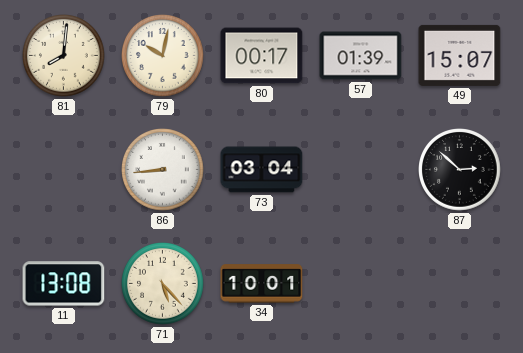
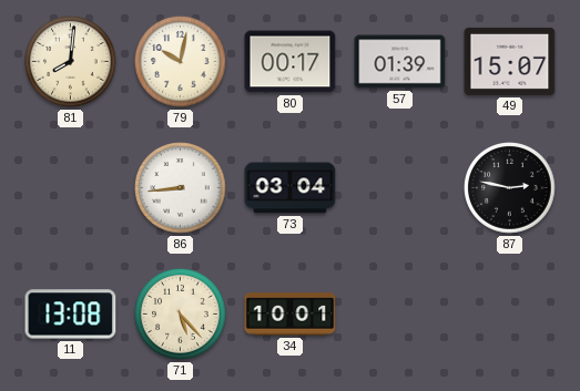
87: 2:52 -> 2:47
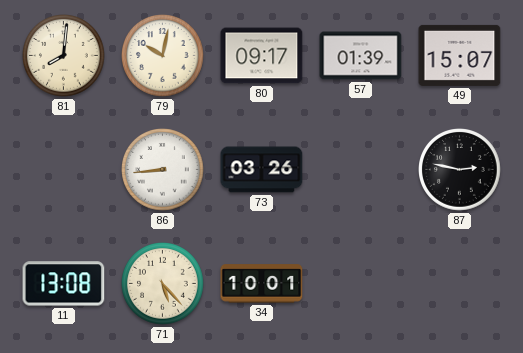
80: 00:17 -> 09:17
73: 03:04 -> 03:26
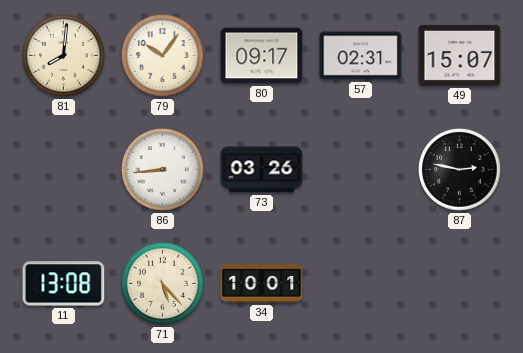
79: 10:02 -> 10:06
57: 01:39 -> 02:31
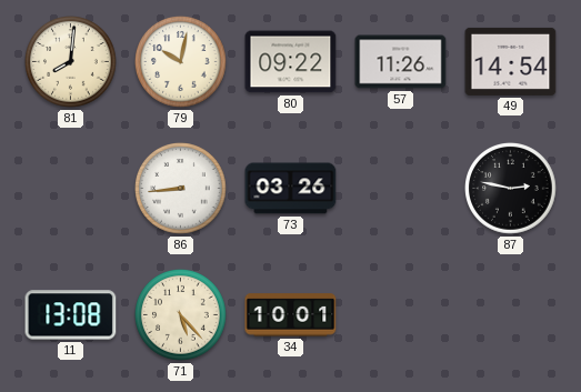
79: 10:06 -> 10:02
80: 09:17 -> 09:22
57: 02:31 -> 11:26
49: 15:07 -> 14:54
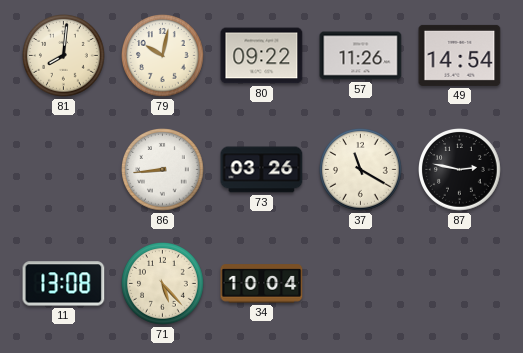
37: none -> 11:20
34: 10:01 -> 10:04
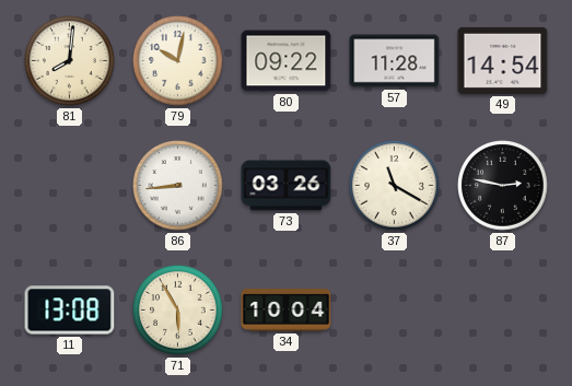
57: 11:26 -> 11:28
71: 5:23 -> 5:55
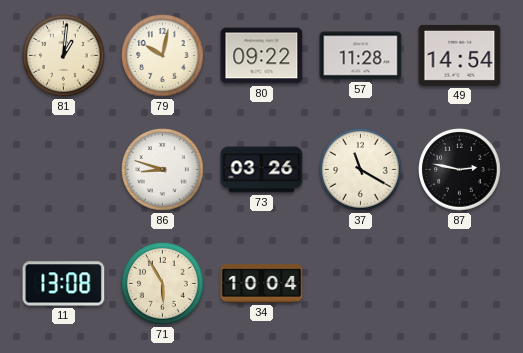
81: 8:01 -> 1:01
86: 8:44 -> 8:48
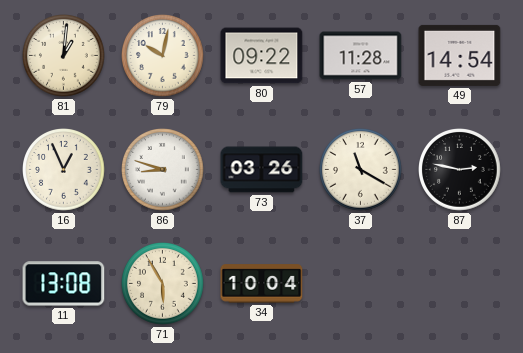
16: none -> 12:56
